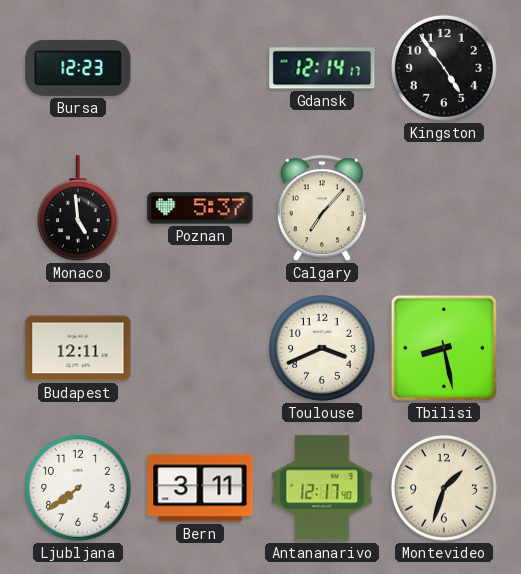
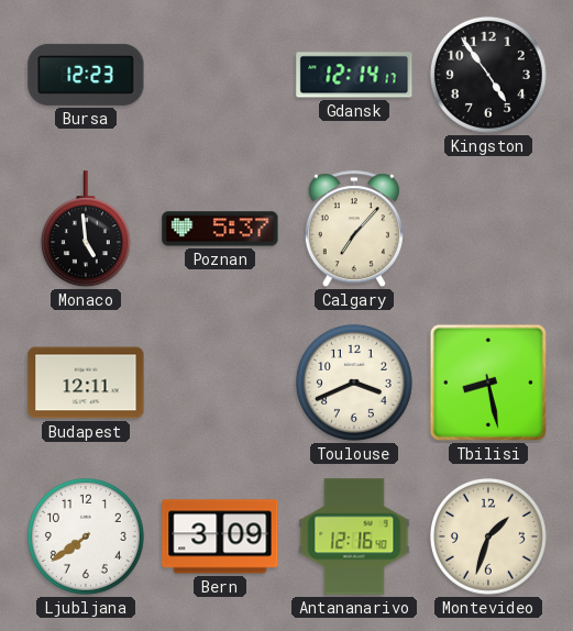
Bern: 3:11 -> 3:09
Antananarivo: 12:17 -> 12:16
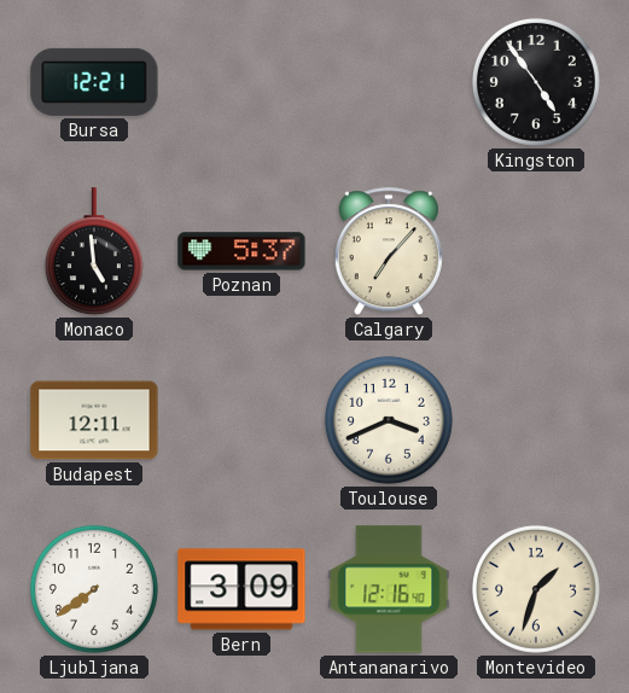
Bursa: 12:23 -> 12:21
Gdansk: 12:14 -> none
Tbilisi: 8:28 -> none
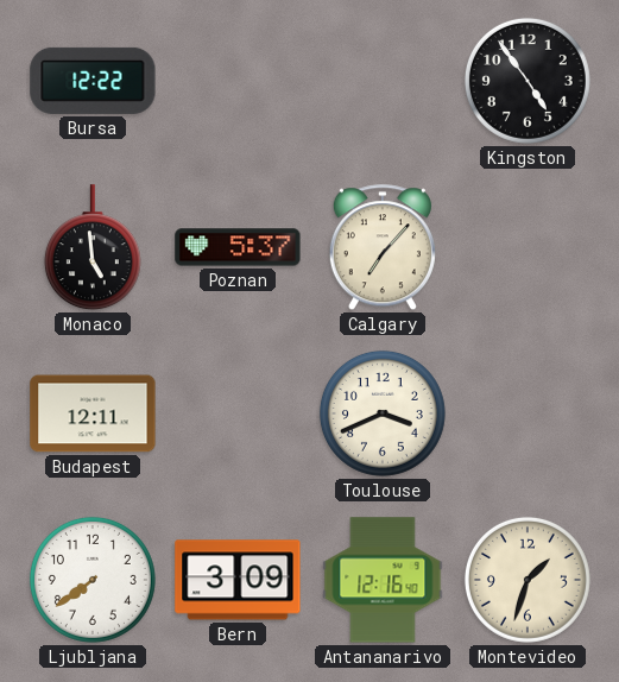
Bursa: 12:21 -> 12:22
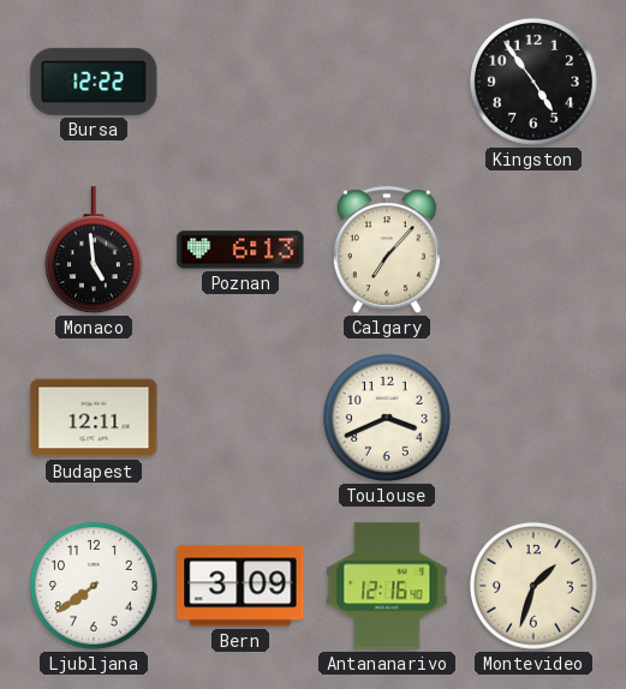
Poznan: 5:37 -> 6:13
